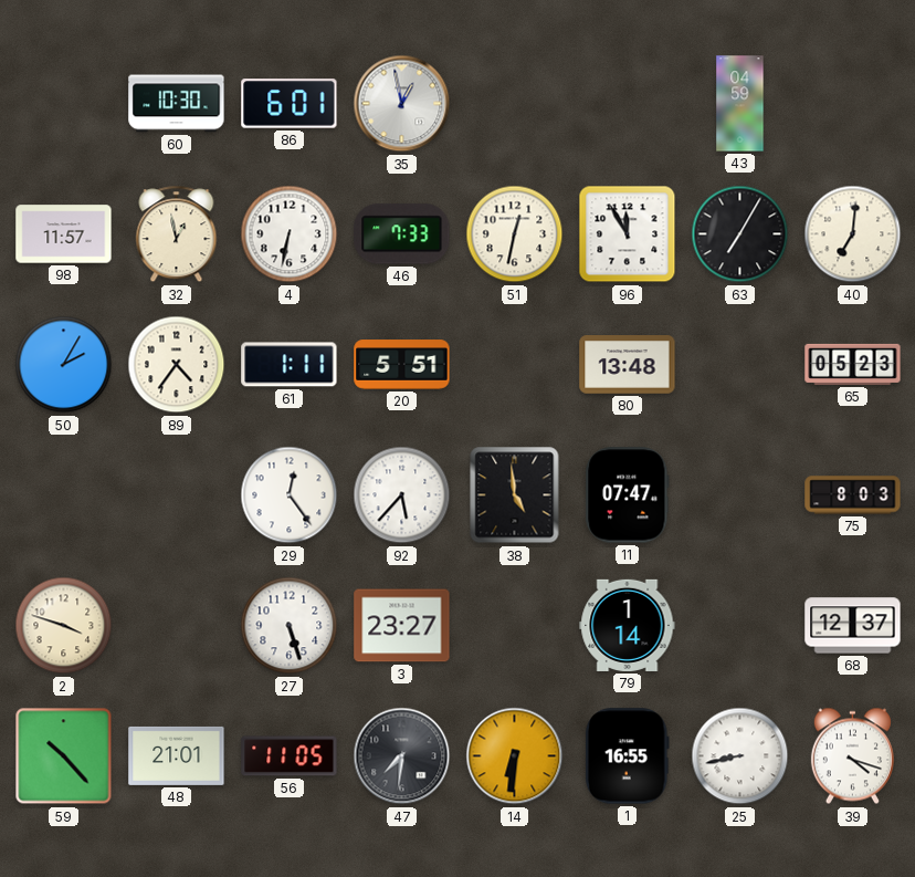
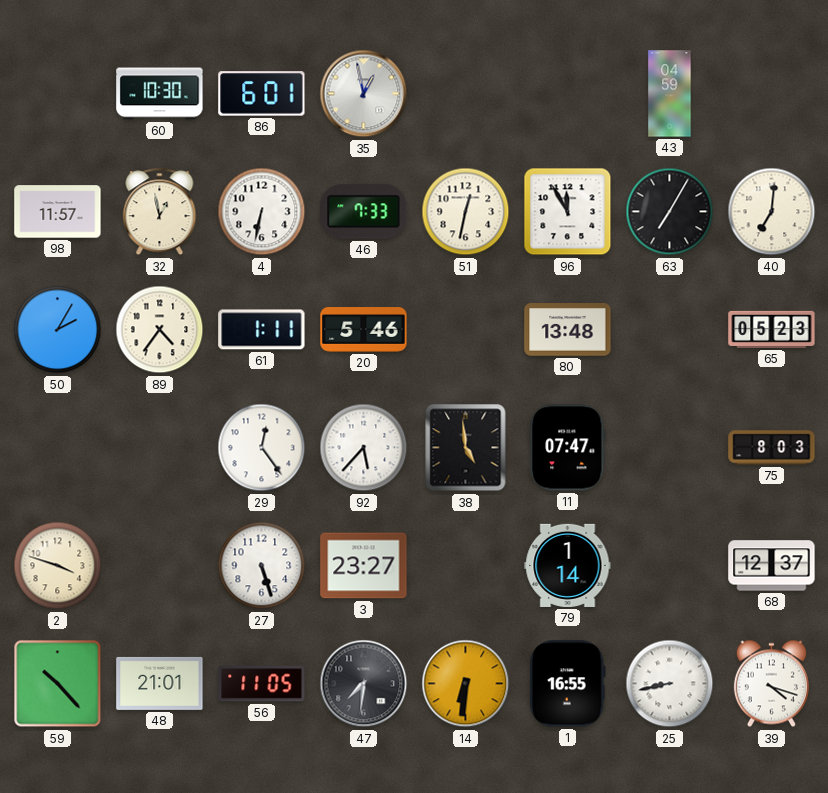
20: 5:51 -> 5:46
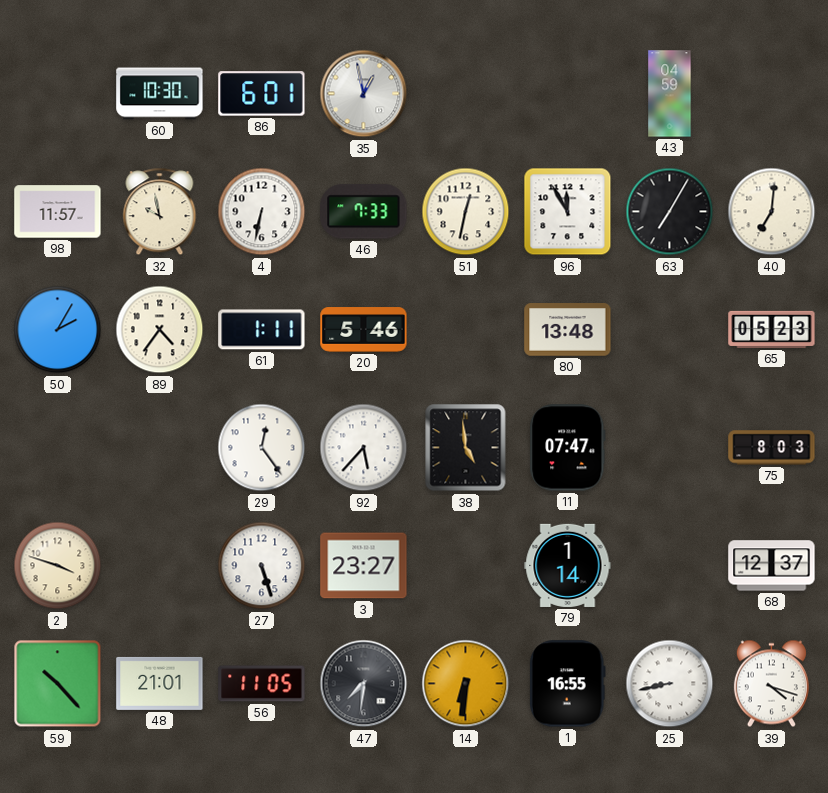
32: 12:58 -> 9:58
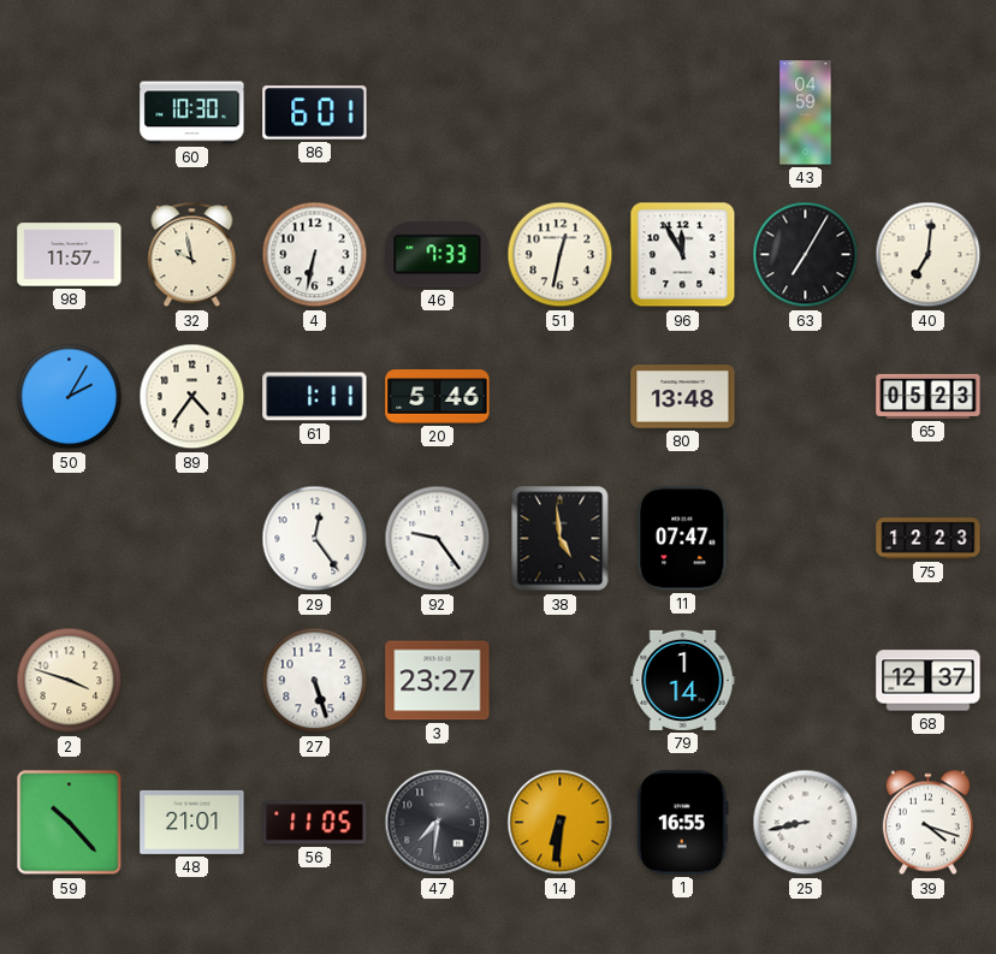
35: 12:58 -> none
92: 5:37 -> 9:24
75: 8:03 -> 12:23
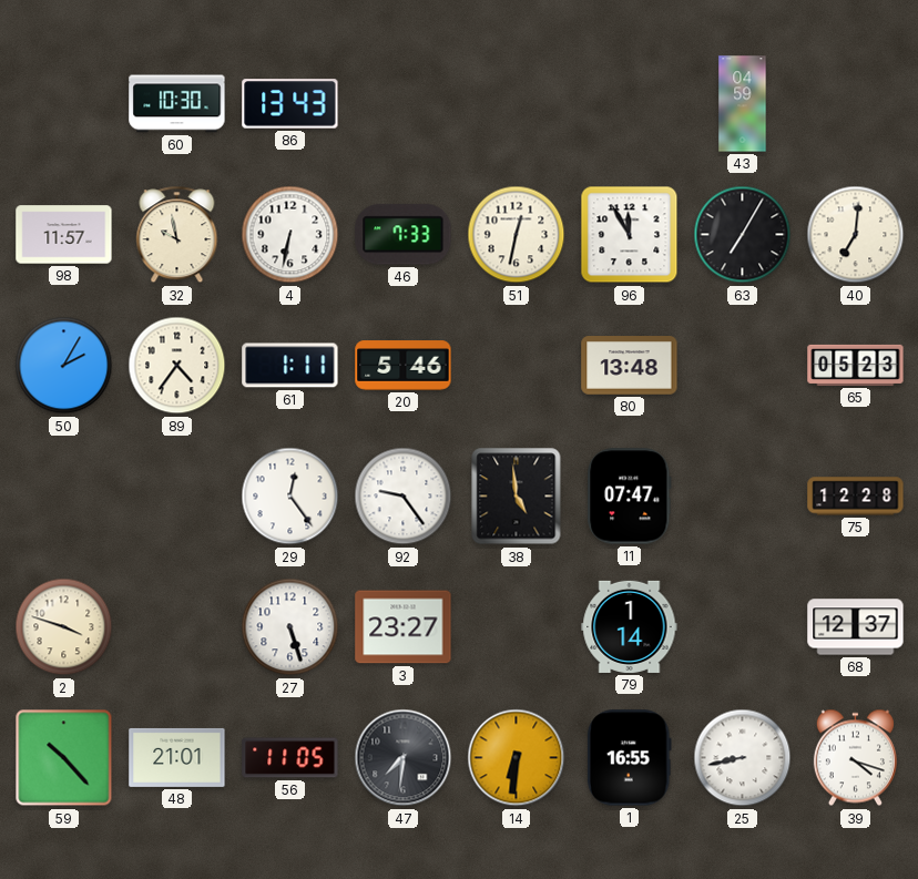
86: 6:01 -> 13:43
75: 12:23 -> 12:28
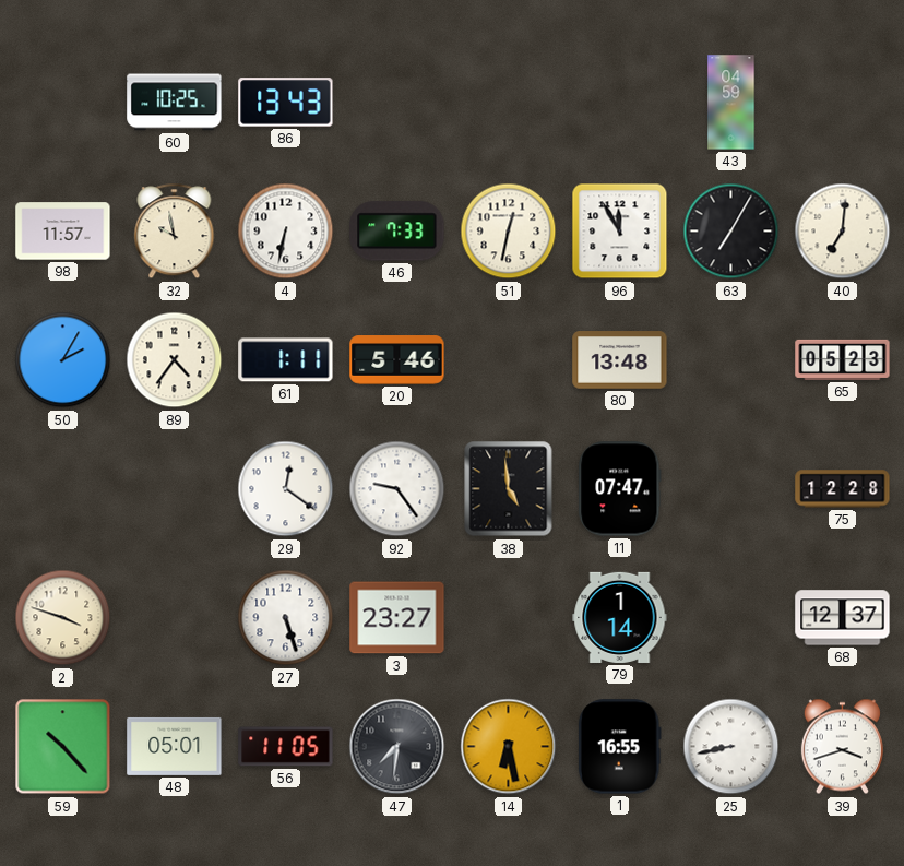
60: 10:30 -> 10:25
29: 12:24 -> 12:21
48: 21:01 -> 05:01
14: 6:31 -> 6:28
39: 4:18 -> 3:42
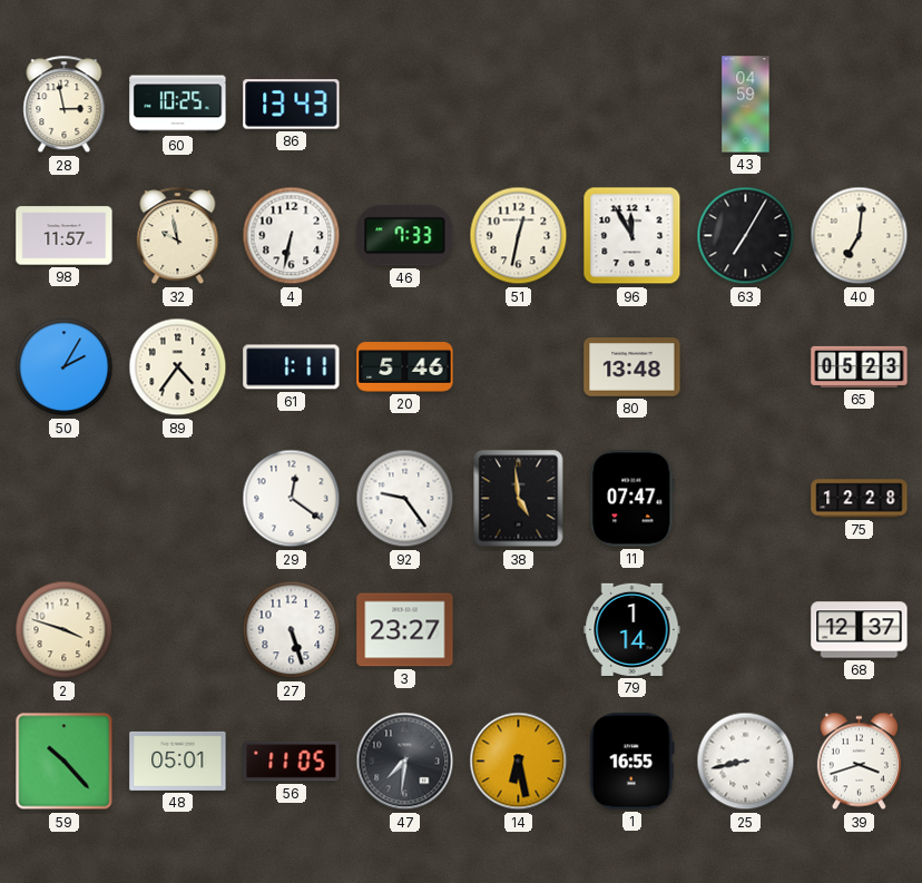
28: none -> 2:58
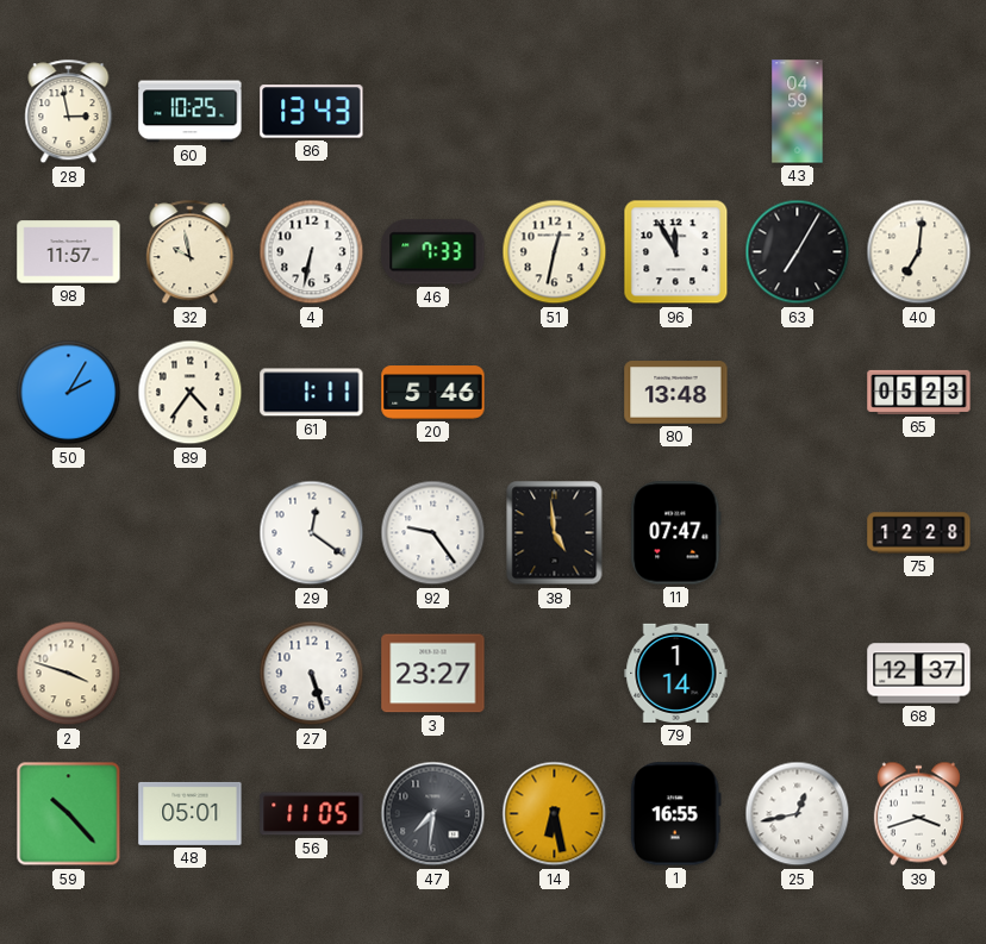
25: 8:43 -> 12:43
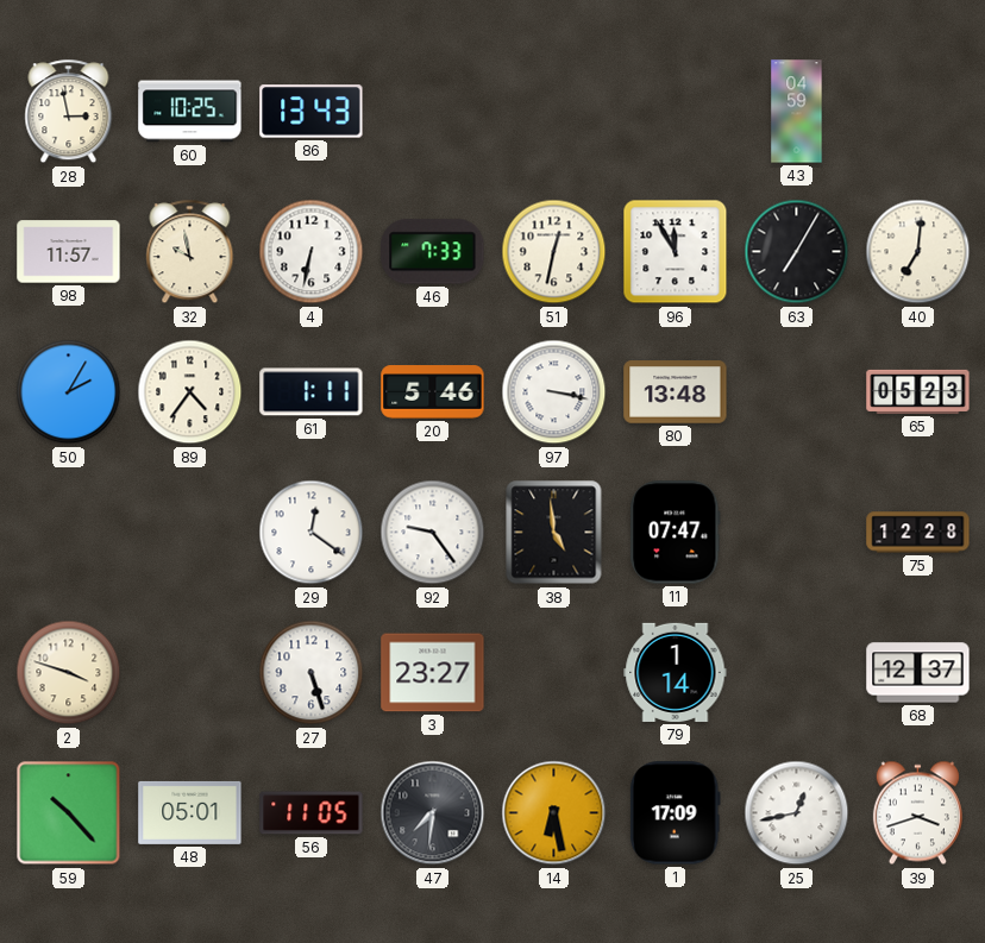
97: none -> 3:17
1: 16:55 -> 17:09
